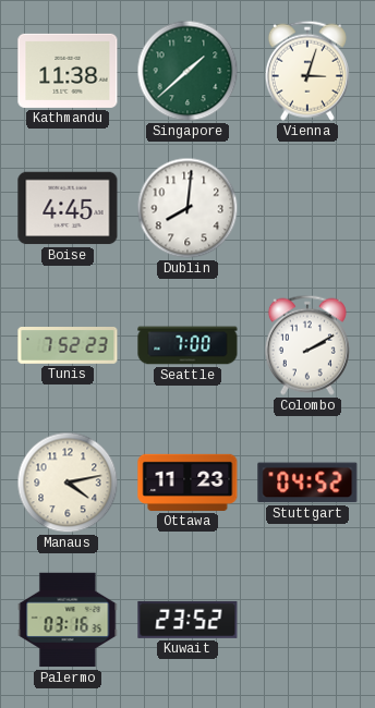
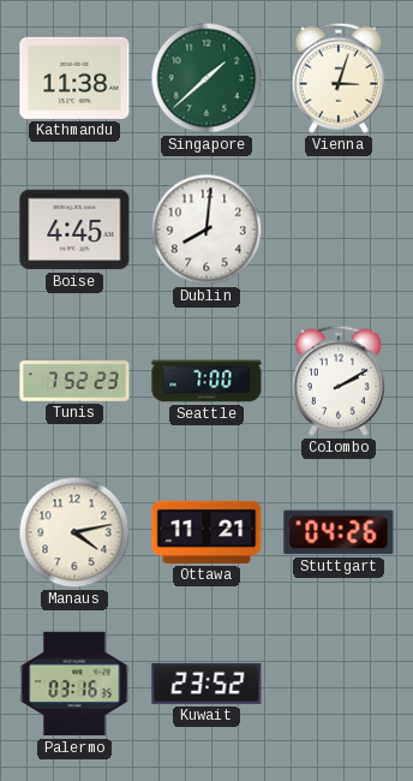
Ottawa: 11:23 -> 11:21
Stuttgart: 04:52 -> 04:26
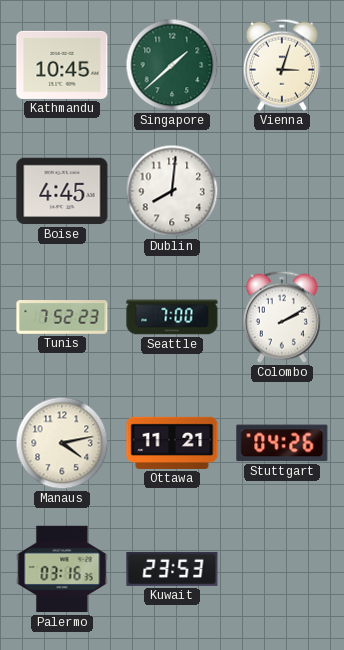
Kathmandu: 11:38 -> 10:45
Kuwait: 23:52 -> 23:53
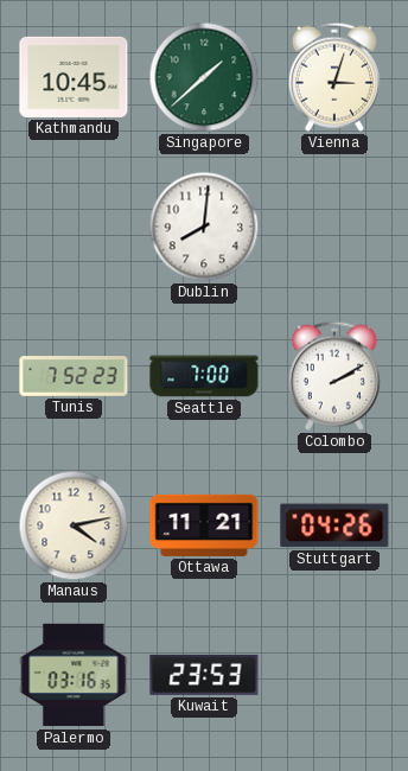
Boise: 4:45 -> none
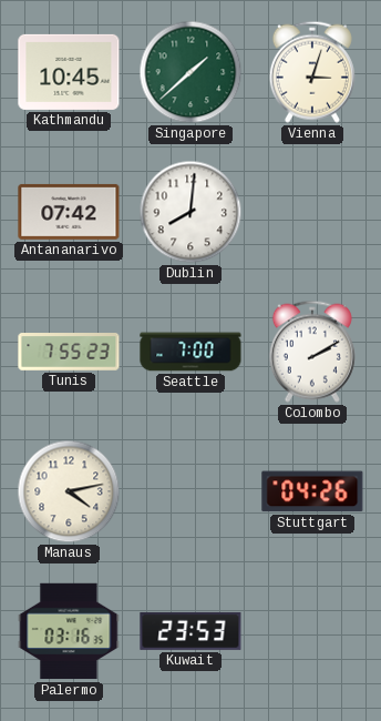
Antananarivo: none -> 07:42
Tunis: 7:52 -> 7:55
Ottawa: 11:21 -> none
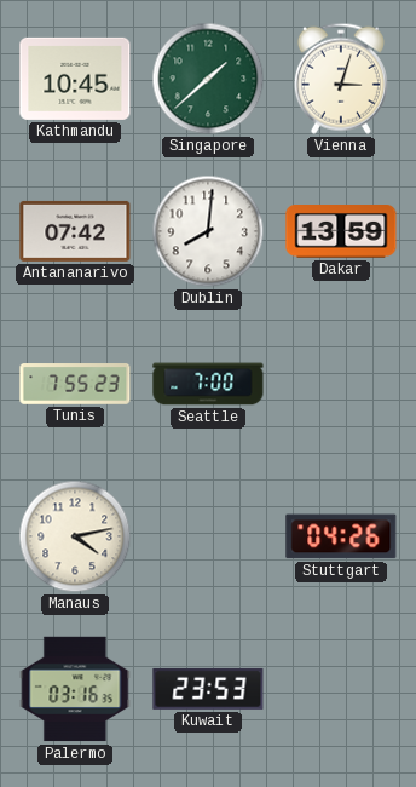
Dakar: none -> 13:59
Colombo: 2:10 -> none
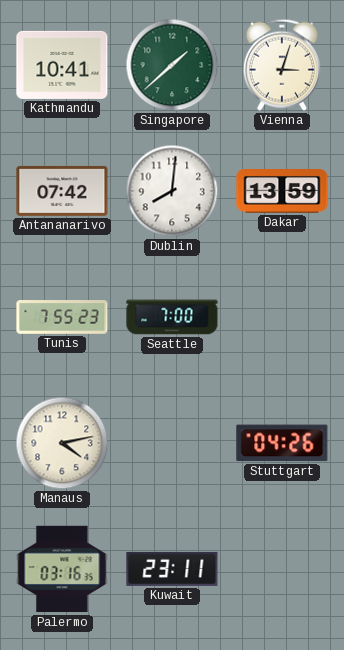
Kathmandu: 10:45 -> 10:41
Kuwait: 23:53 -> 23:11
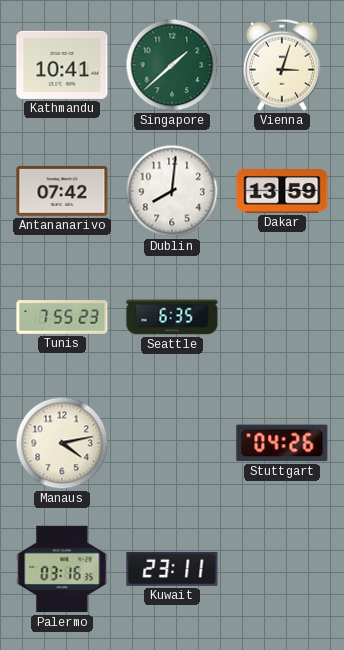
Seattle: 7:00 -> 6:35
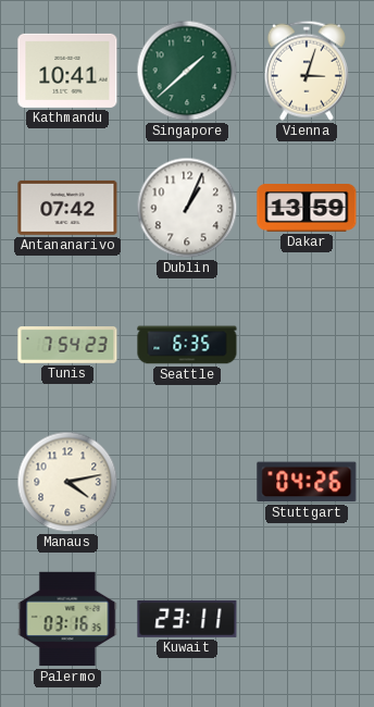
Dublin: 8:01 -> 1:04
Tunis: 7:55 -> 7:54
